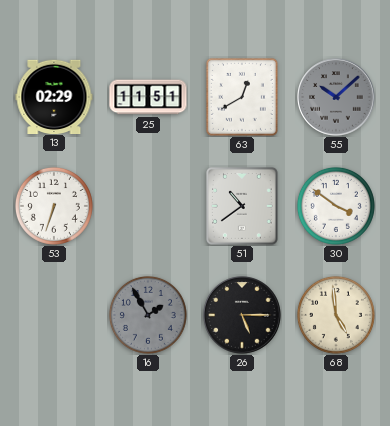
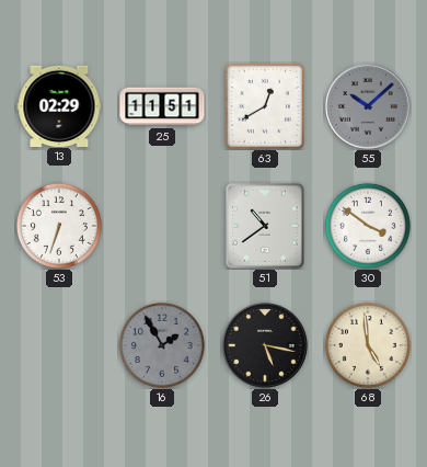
26: 5:15 -> 5:17
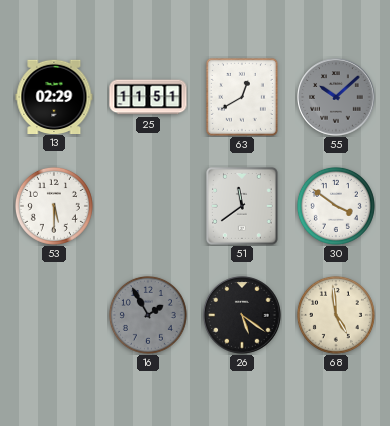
53: 6:33 -> 5:30
51: 10:39 -> 11:39
26: 5:17 -> 5:21
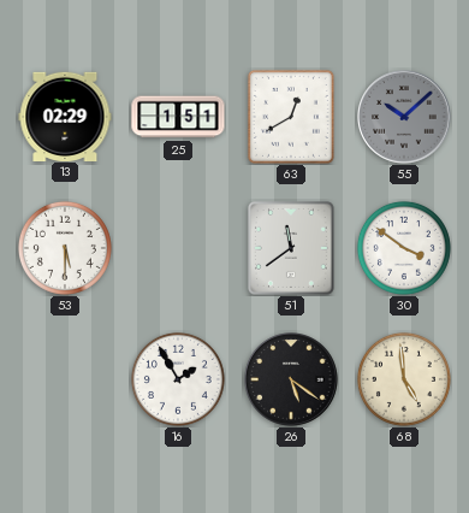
25: 11:51 -> 1:51
16 dial: grey -> white
